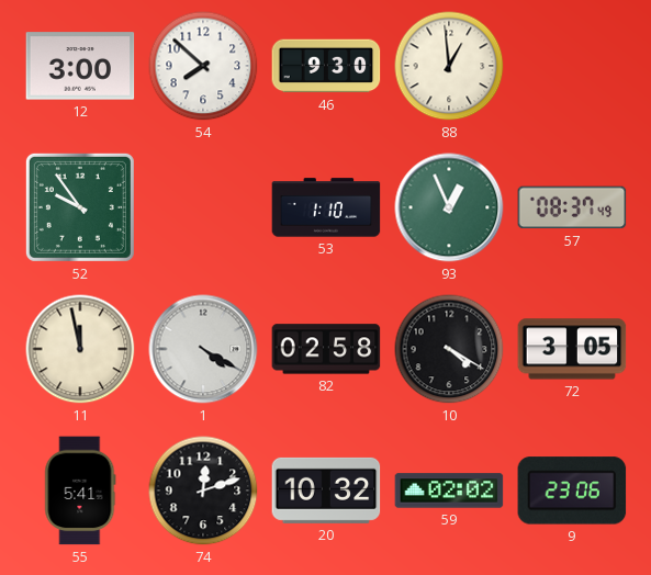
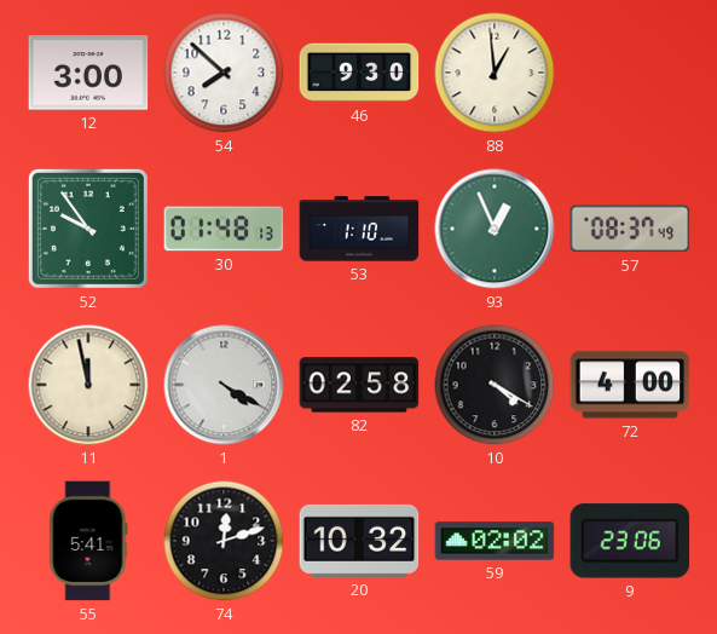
30: none -> 01:48
72: 3:05 -> 4:00
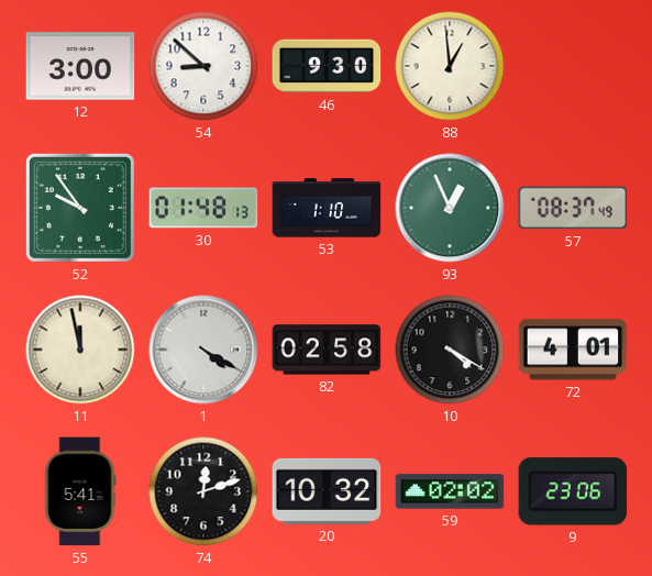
54: 7:52 -> 8:52
72: 4:00 -> 4:01
